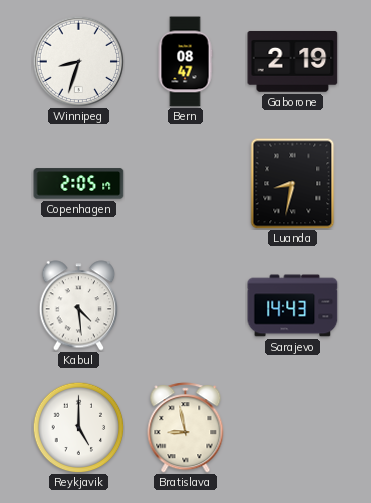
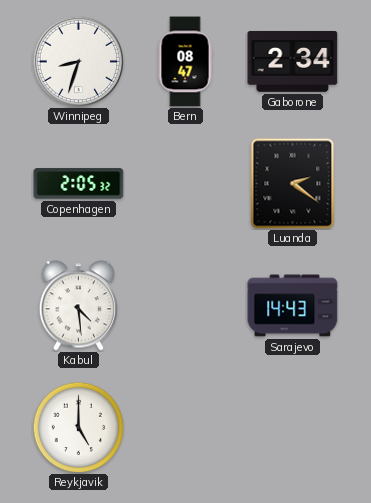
Gaborone: 2:19 -> 2:34
Copenhagen: 2:05:17 -> 2:05:32
Luanda: 8:32 -> 2:21
Bratislava: 8:58 -> none
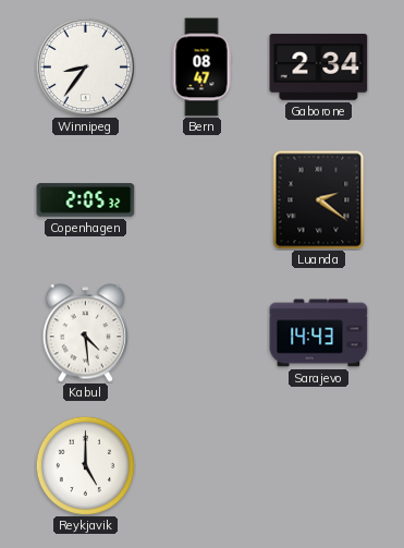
Winnipeg: 8:33 -> 8:36
